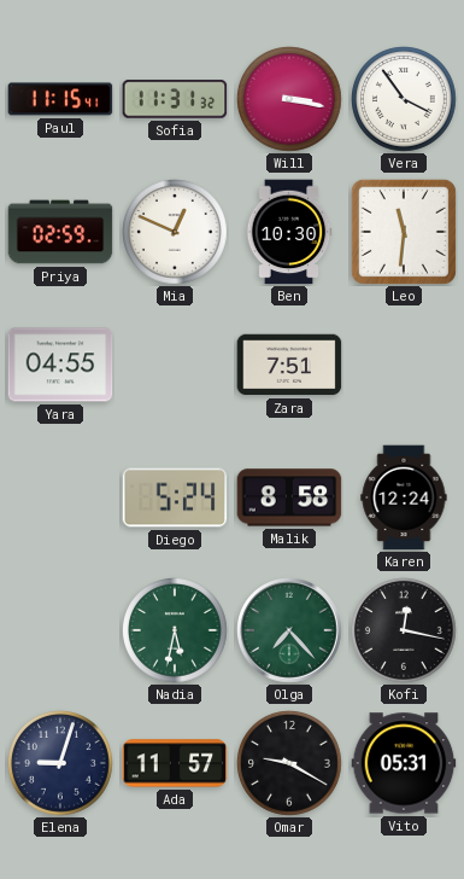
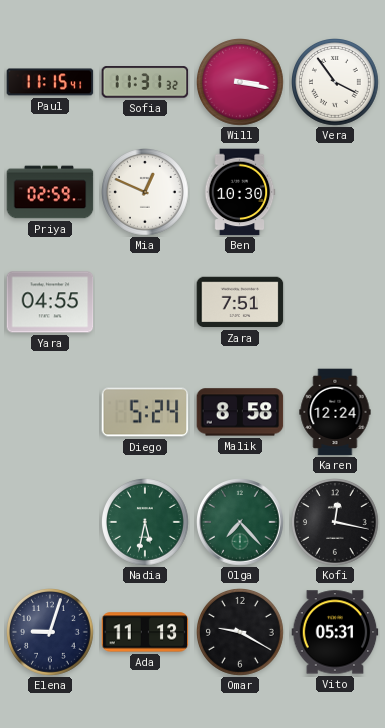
Leo: 11:31 -> none
Ada: 11:57 -> 11:13
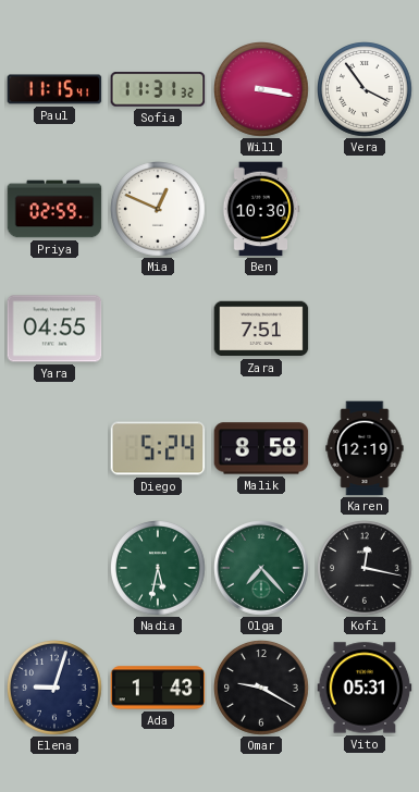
Karen: 12:24 -> 12:19
Ada: 11:13 -> 1:43
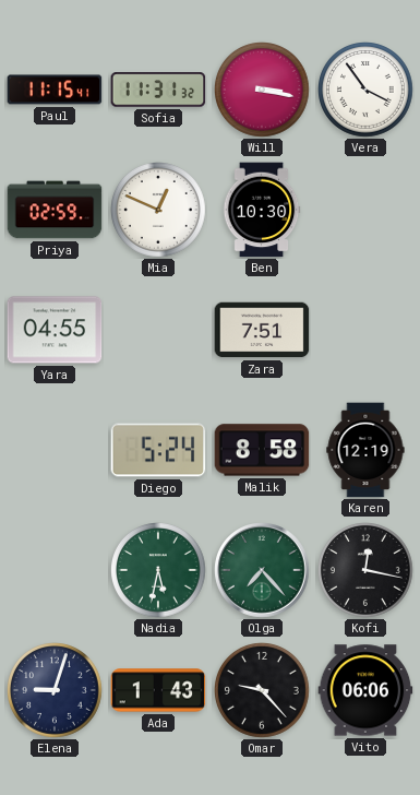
Omar: 9:20 -> 9:23
Vito: 05:31 -> 06:06
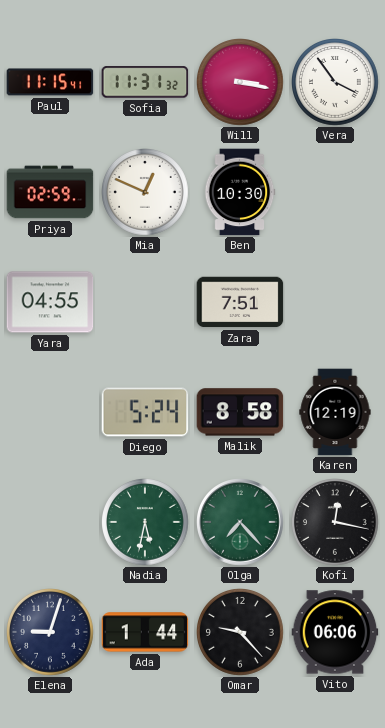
Ada: 1:43 -> 1:44
